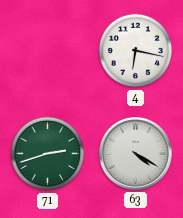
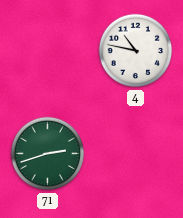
4: 6:17 -> 10:47
63: 4:20 -> none
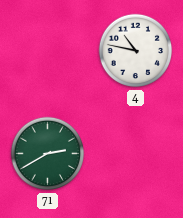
71: 2:42 -> 2:40
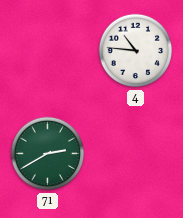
4: 10:47 -> 10:46
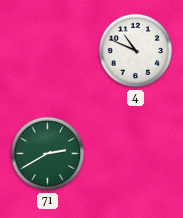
4: 10:46 -> 10:49
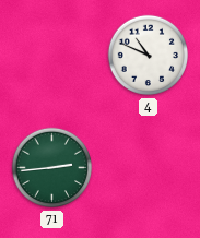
71: 2:40 -> 2:44
